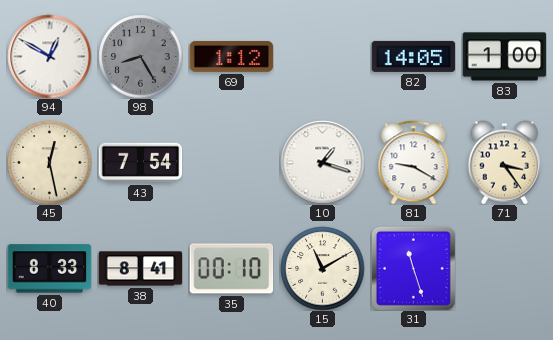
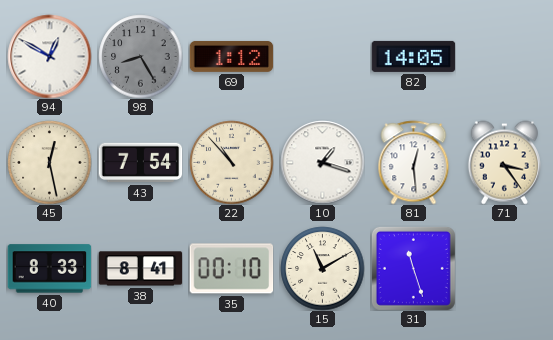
83: 1:00 -> none
22: none -> 10:53
81: 9:20 -> 12:29
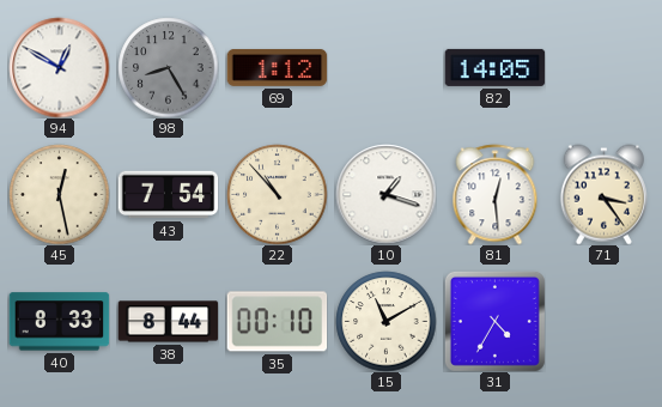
38: 8:41 -> 8:44
31: 11:27 -> 4:35
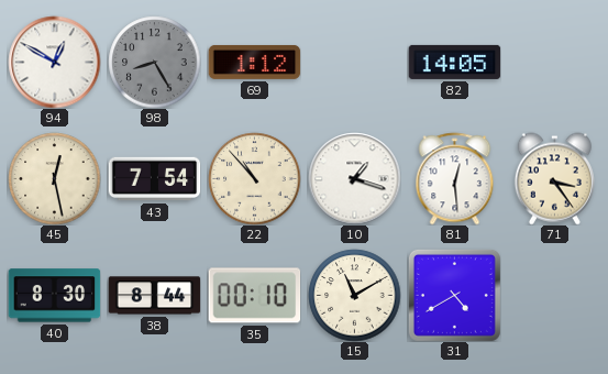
40: 8:33 -> 8:30
31: 4:35 -> 4:40
